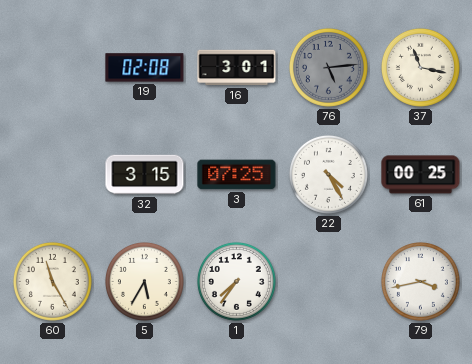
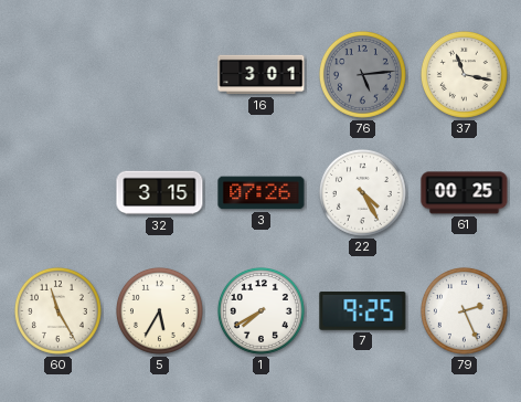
19: 02:08 -> none
3: 07:25 -> 07:26
1: 7:36 -> 7:40
7: none -> 9:25
79: 3:43 -> 2:26
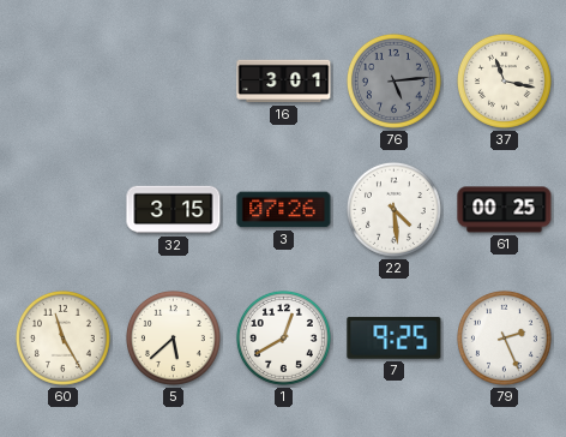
22: 4:25 -> 4:29
5: 5:35 -> 5:38
1: 7:40 -> 12:40
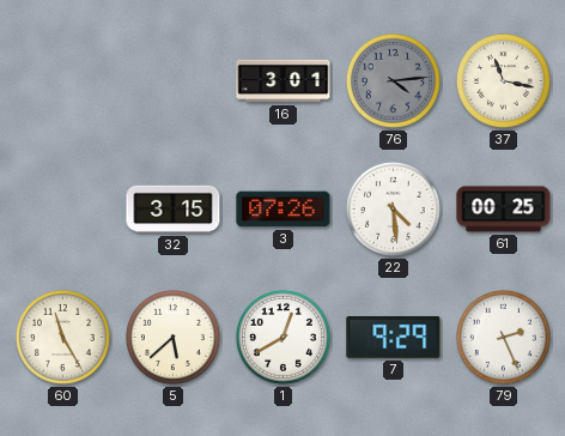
76: 5:14 -> 4:14
7: 9:25 -> 9:29
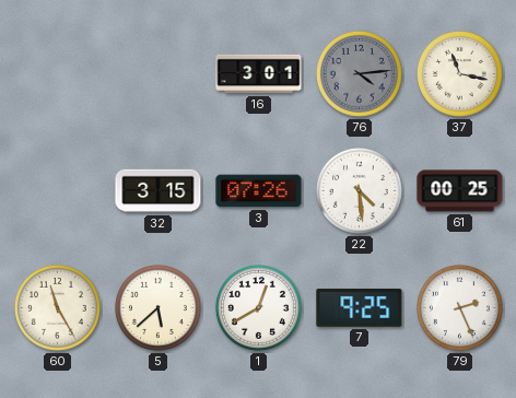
7: 9:29 -> 9:25
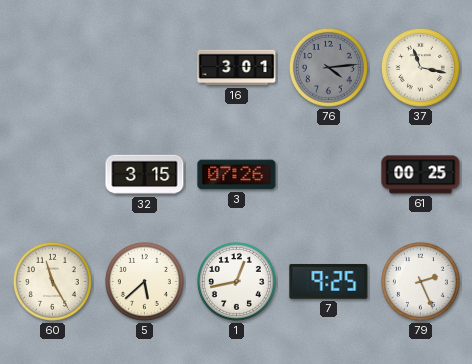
22: 4:29 -> none
1: 12:40 -> 12:43
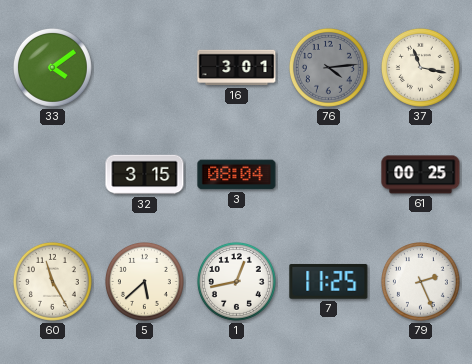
33: none -> 4:09
3: 07:26 -> 08:04
7: 9:25 -> 11:25
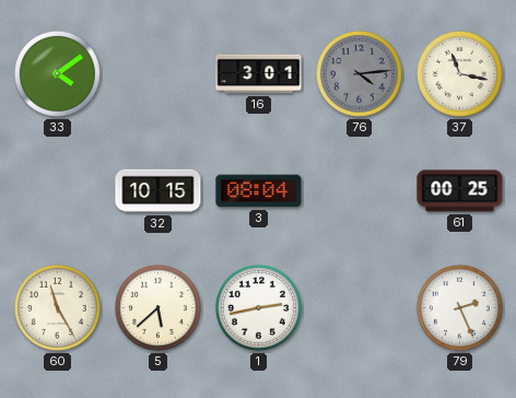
32: 3:15 -> 10:15
1: 12:43 -> 2:43
7: 11:25 -> none
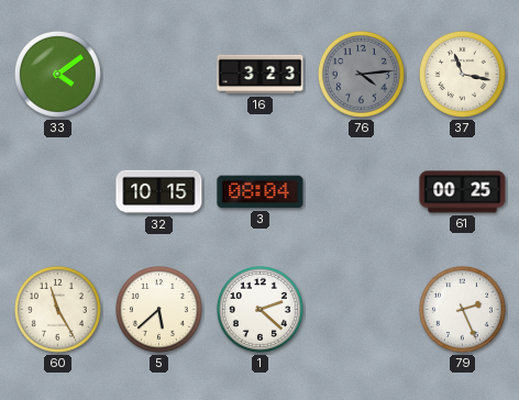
16: 3:01 -> 3:23
1: 2:43 -> 2:22
